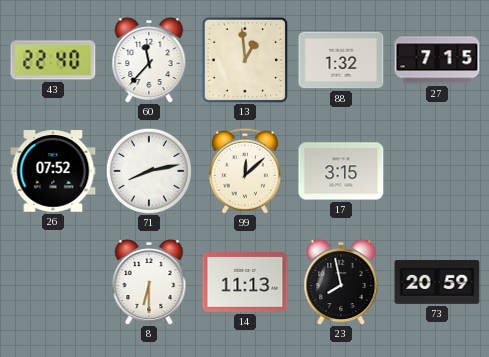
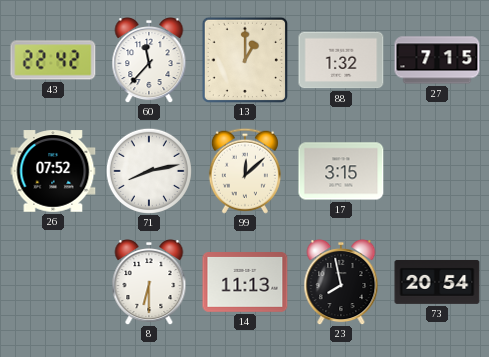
43: 22:40 -> 22:42
13: 12:59 -> 1:00
73: 20:59 -> 20:54
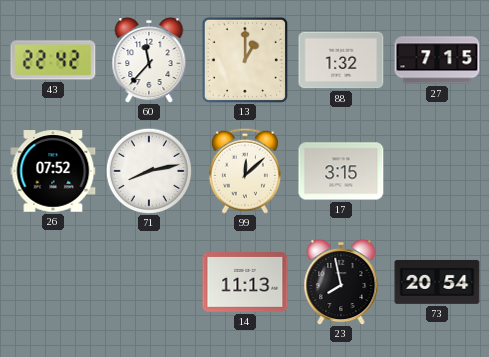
8: 6:30 -> none
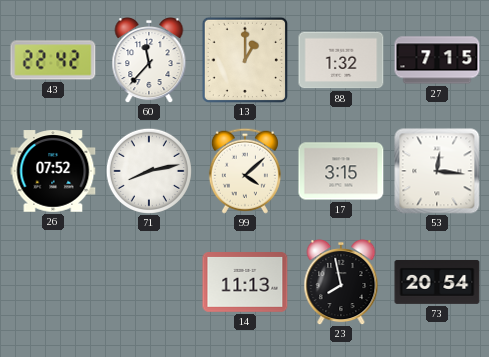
99: 12:08 -> 4:08
53: none -> 12:16
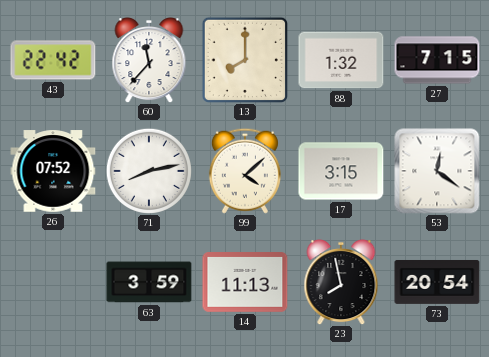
13: 1:00 -> 8:00
53: 12:16 -> 12:21
63: none -> 3:59
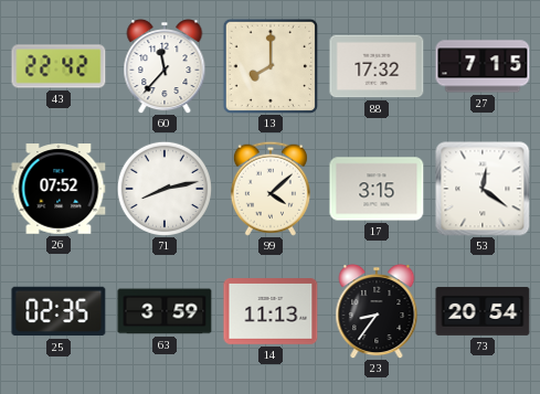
88: 1:32 -> 17:32
25: none -> 02:35
23: 7:58 -> 8:36
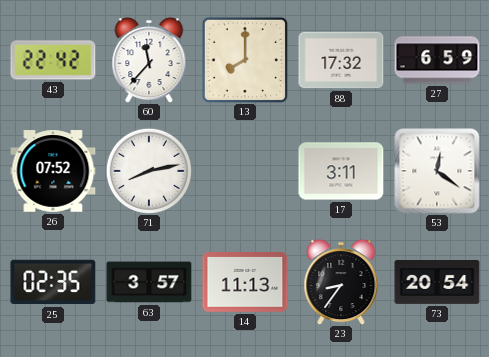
27: 7:15 -> 6:59
99: 4:08 -> none
17: 3:15 -> 3:11
63: 3:59 -> 3:57
